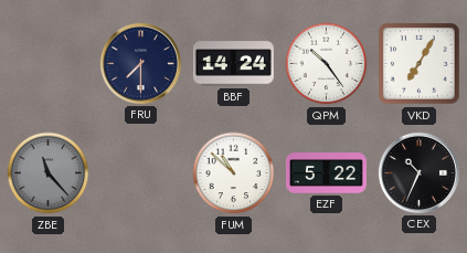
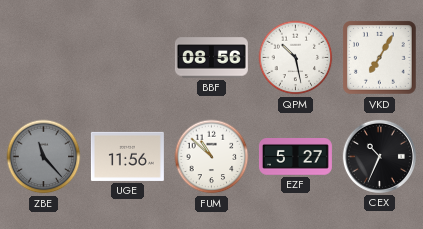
FRU: 7:30 -> none
BBF: 14:24 -> 08:56
QPM: 10:24 -> 10:28
UGE: none -> 11:56
EZF: 5:22 -> 5:27
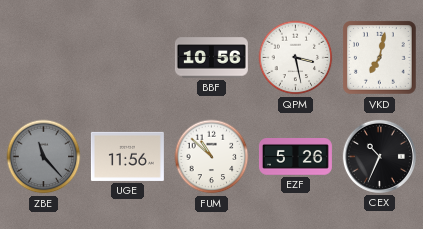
BBF: 08:56 -> 10:56
QPM: 10:28 -> 3:28
VKD: 7:05 -> 7:02
EZF: 5:27 -> 5:26
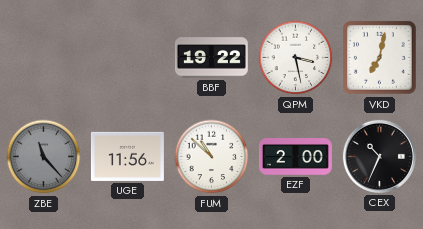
BBF: 10:56 -> 19:22
EZF: 5:26 -> 2:00
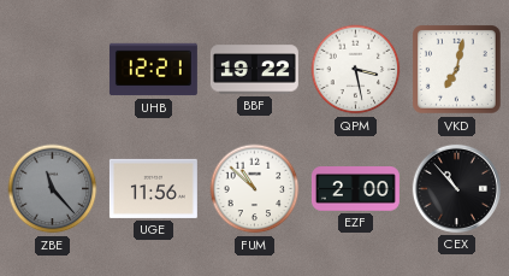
UHB: none -> 12:21
CEX: 10:34 -> 10:53
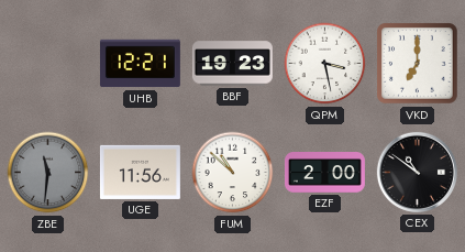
BBF: 19:22 -> 19:23
VKD: 7:02 -> 7:00
ZBE: 11:23 -> 11:31
CEX: 10:53 -> 10:51
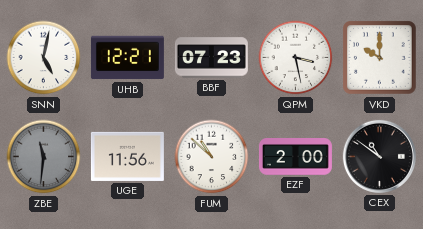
SNN: none -> 5:02
BBF: 19:23 -> 07:23
VKD: 7:00 -> 10:00
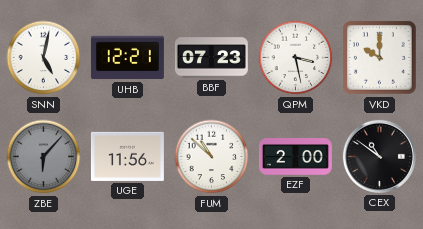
ZBE: 11:31 -> 6:07
